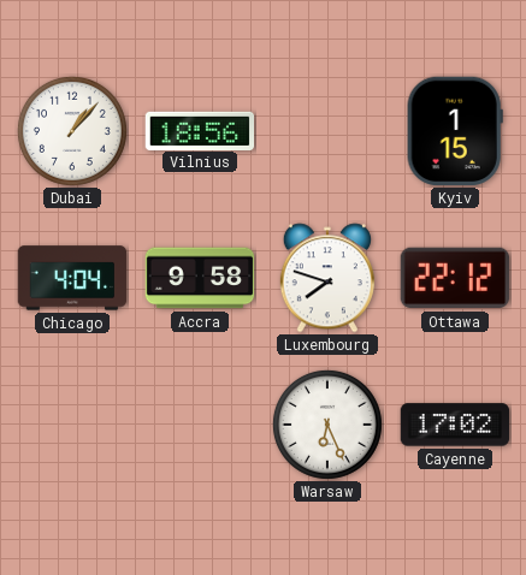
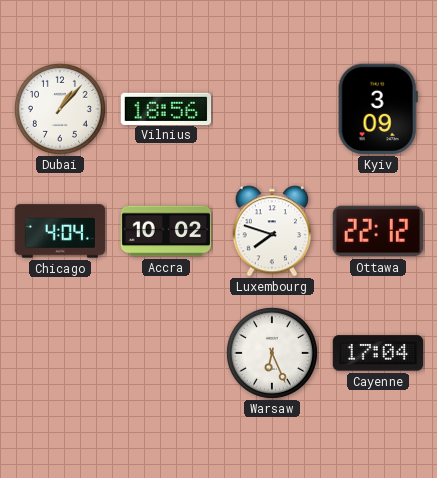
Kyiv: 1:15 -> 3:09
Accra: 9:58 -> 10:02
Cayenne: 17:02 -> 17:04
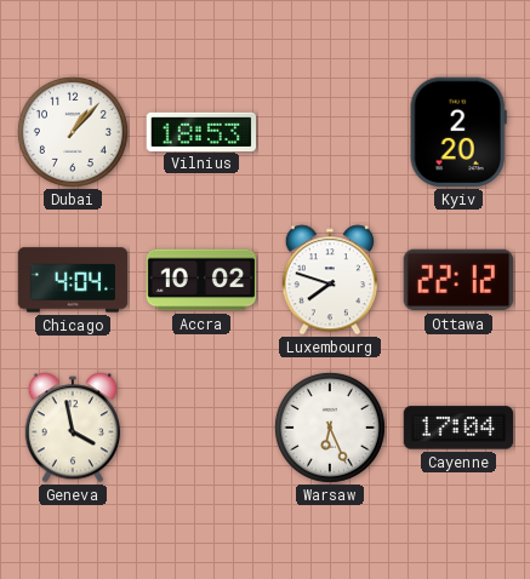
Vilnius: 18:56 -> 18:53
Kyiv: 3:09 -> 2:20
Geneva: none -> 3:58
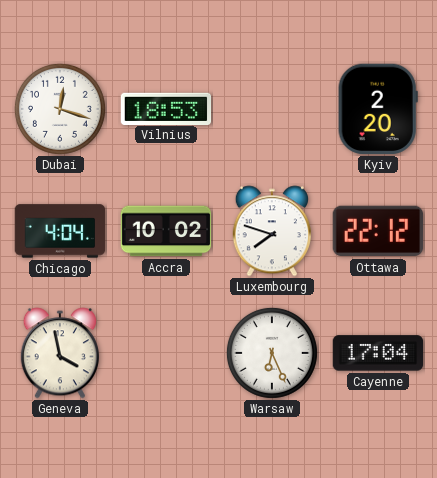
Dubai: 1:07 -> 12:18
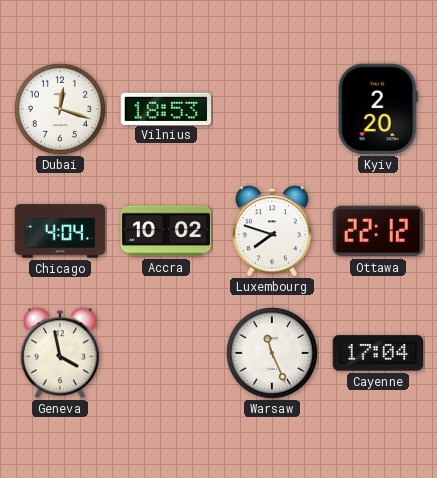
Warsaw: 6:26 -> 11:26
